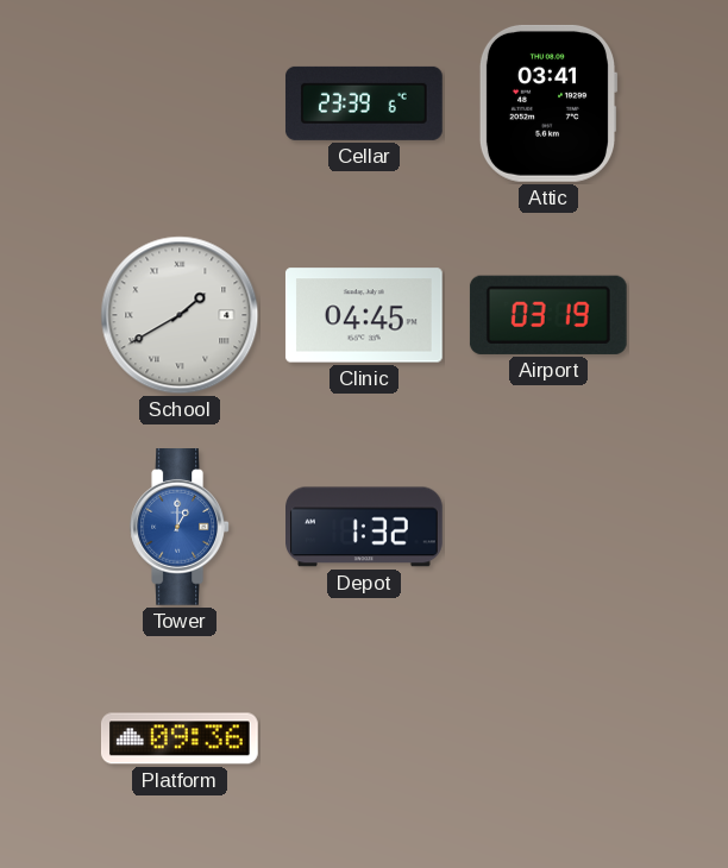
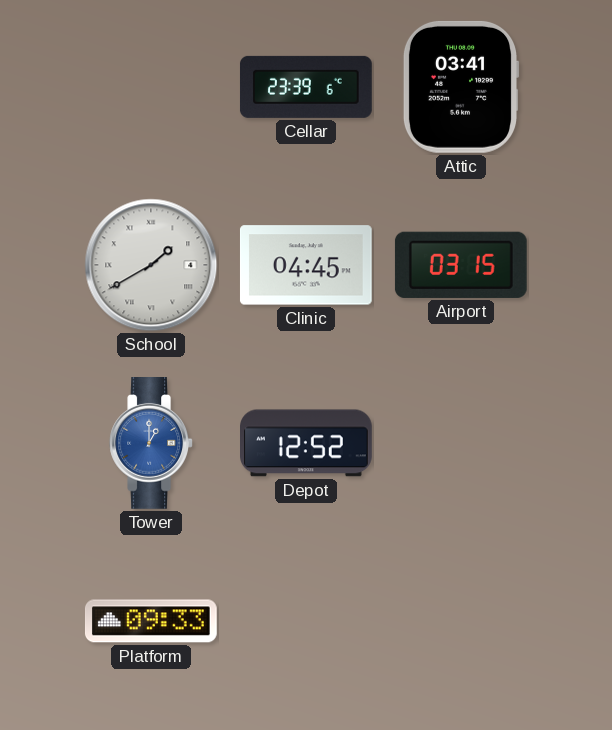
Airport: 03:19 -> 03:15
Depot: 1:32 -> 12:52
Platform: 09:36 -> 09:33
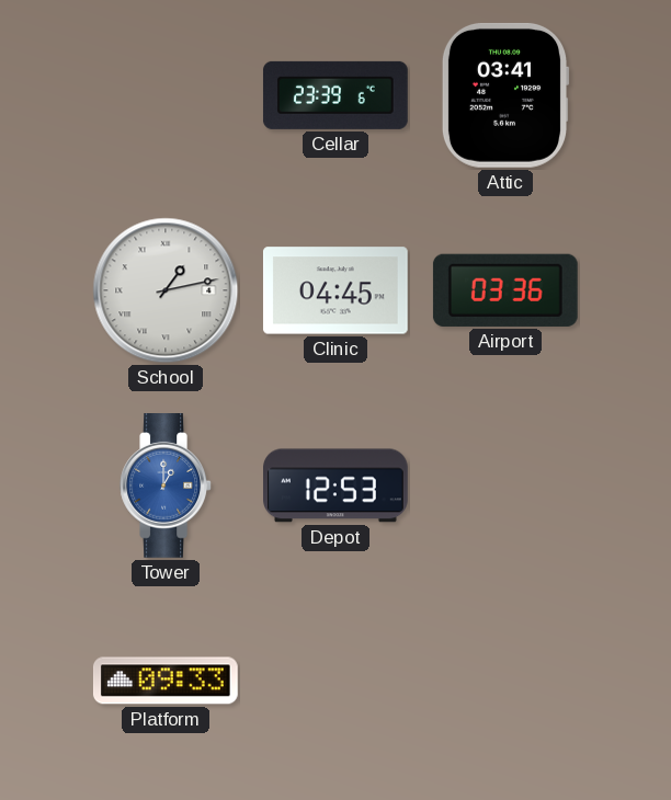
School: 1:40 -> 1:13
Airport: 03:15 -> 03:36
Depot: 12:52 -> 12:53
